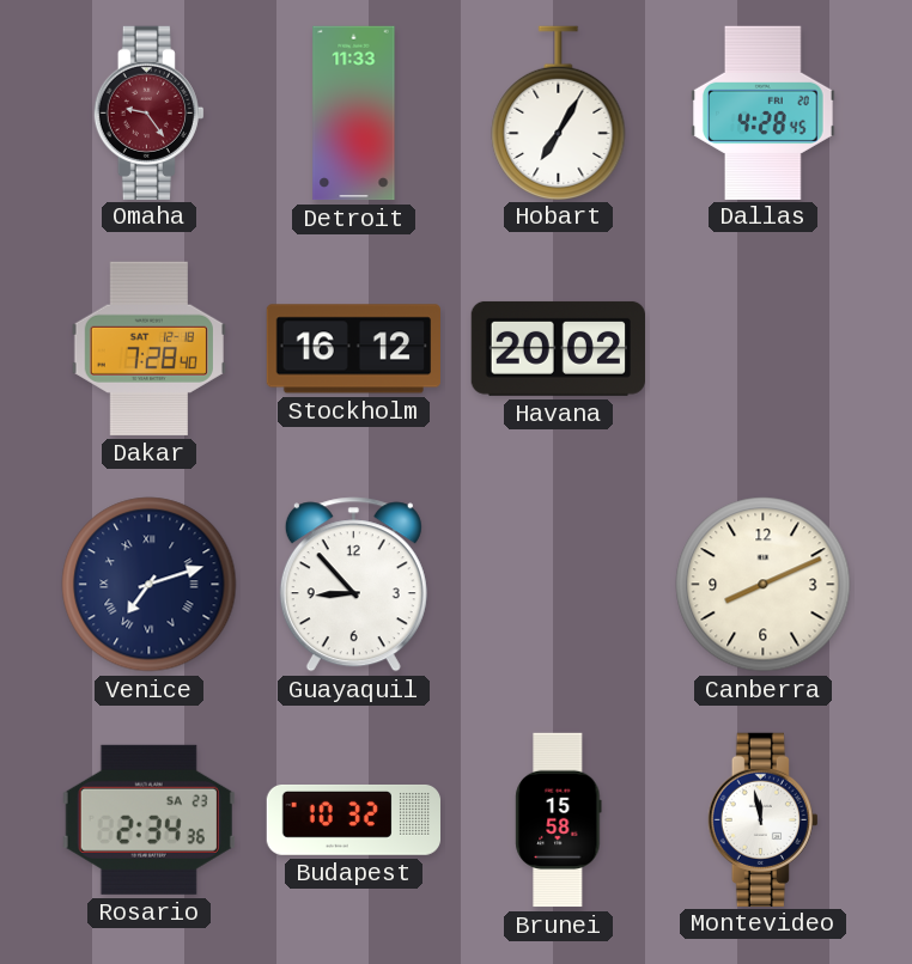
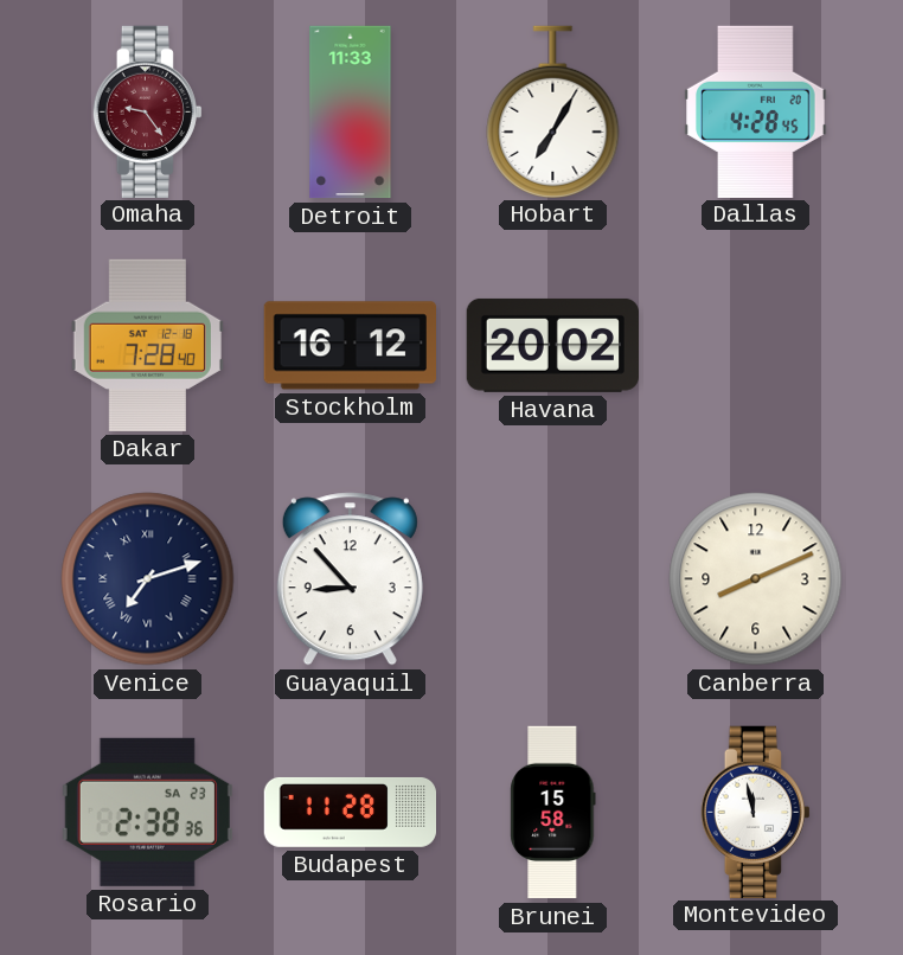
Rosario: 2:34 -> 2:38
Budapest: 10:32 -> 11:28
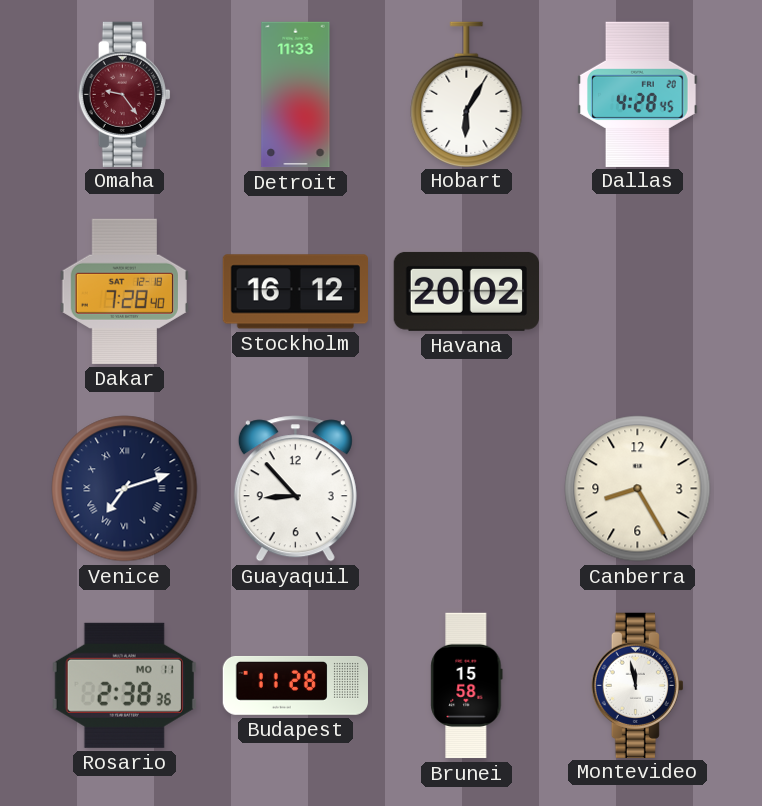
Hobart: 7:05 -> 6:05
Canberra: 8:11 -> 8:25
Rosario date: SA 23 -> MO 11
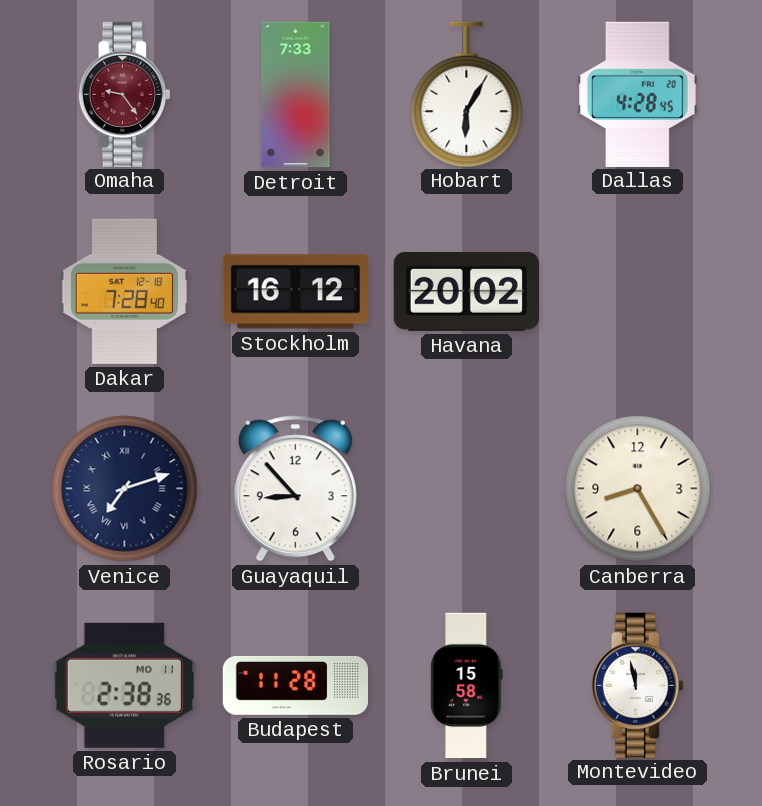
Detroit: 11:33 -> 7:33
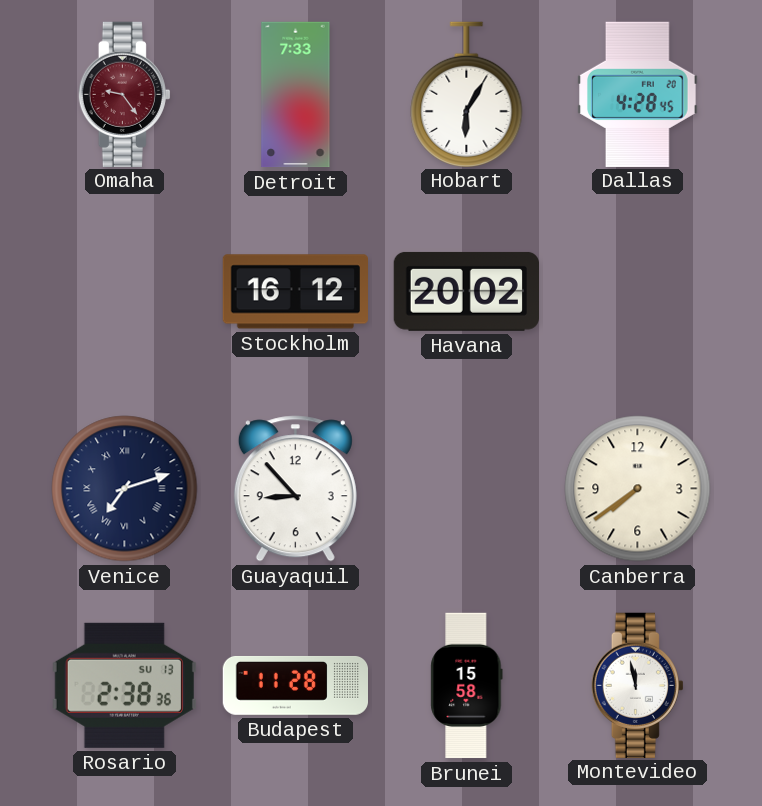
Dakar: 7:28 -> none
Canberra: 8:25 -> 7:39
Rosario date: MO 11 -> SU 13
